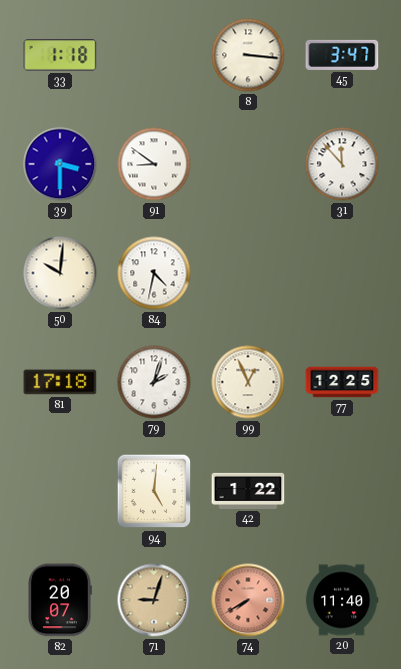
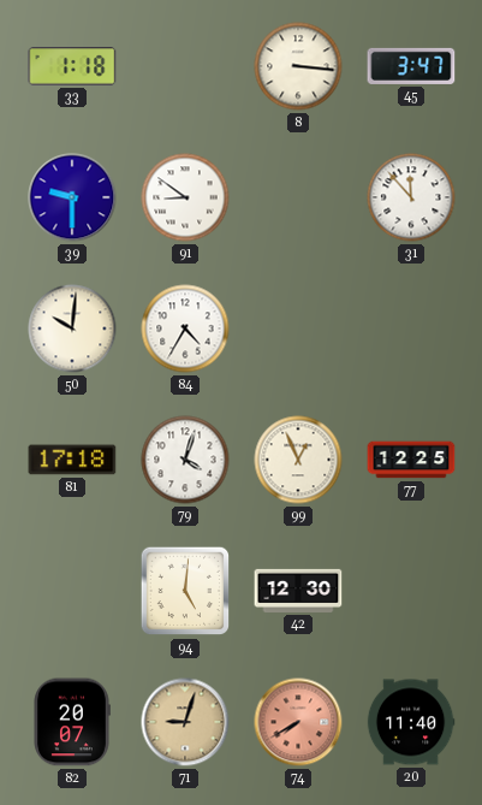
39: 3:30 -> 9:30
84: 4:32 -> 4:35
79: 2:03 -> 4:03
42: 1:22 -> 12:30
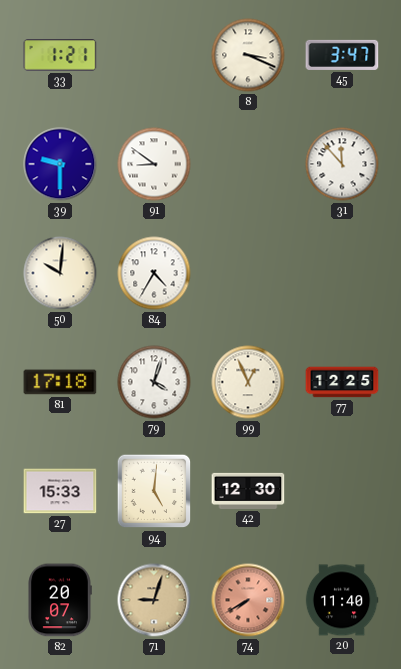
33: 1:18 -> 1:21
8: 3:16 -> 3:19
27: none -> 15:33
